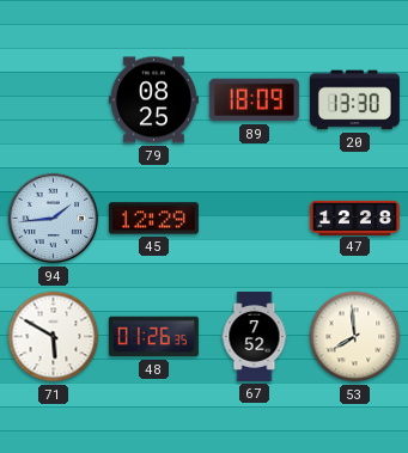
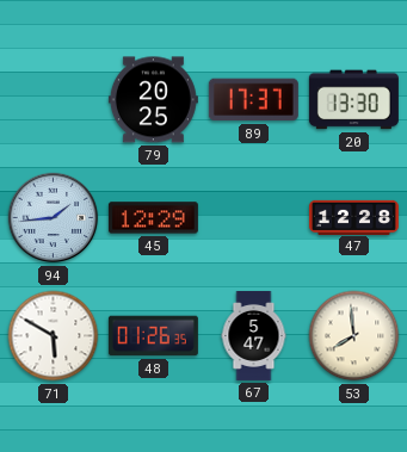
79: 08:25 -> 20:25
89: 18:09 -> 17:37
67: 7:52 -> 5:47
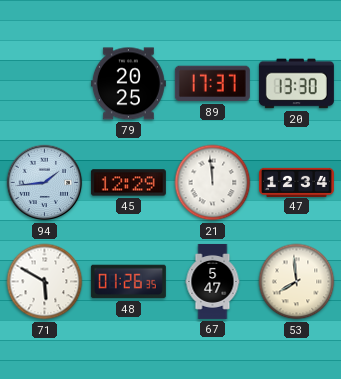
21: none -> 11:59
47: 12:28 -> 12:34
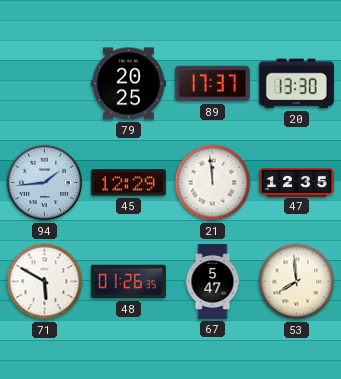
47: 12:34 -> 12:35
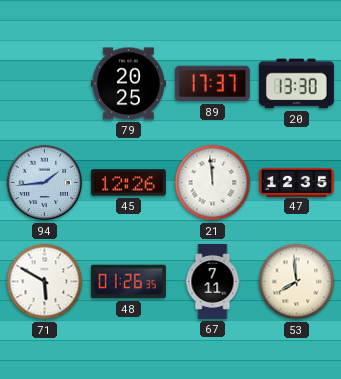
45: 12:29 -> 12:26
67: 5:47 -> 7:11
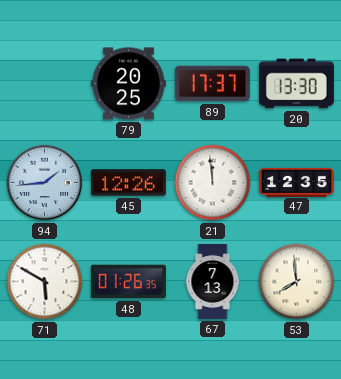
67: 7:11 -> 7:13
